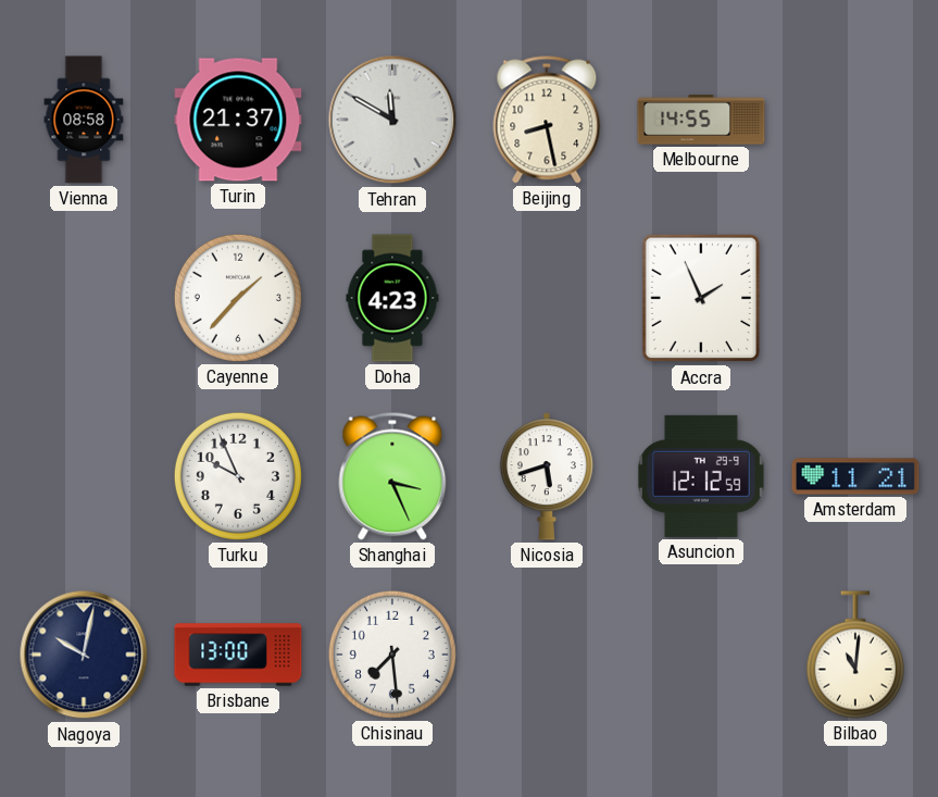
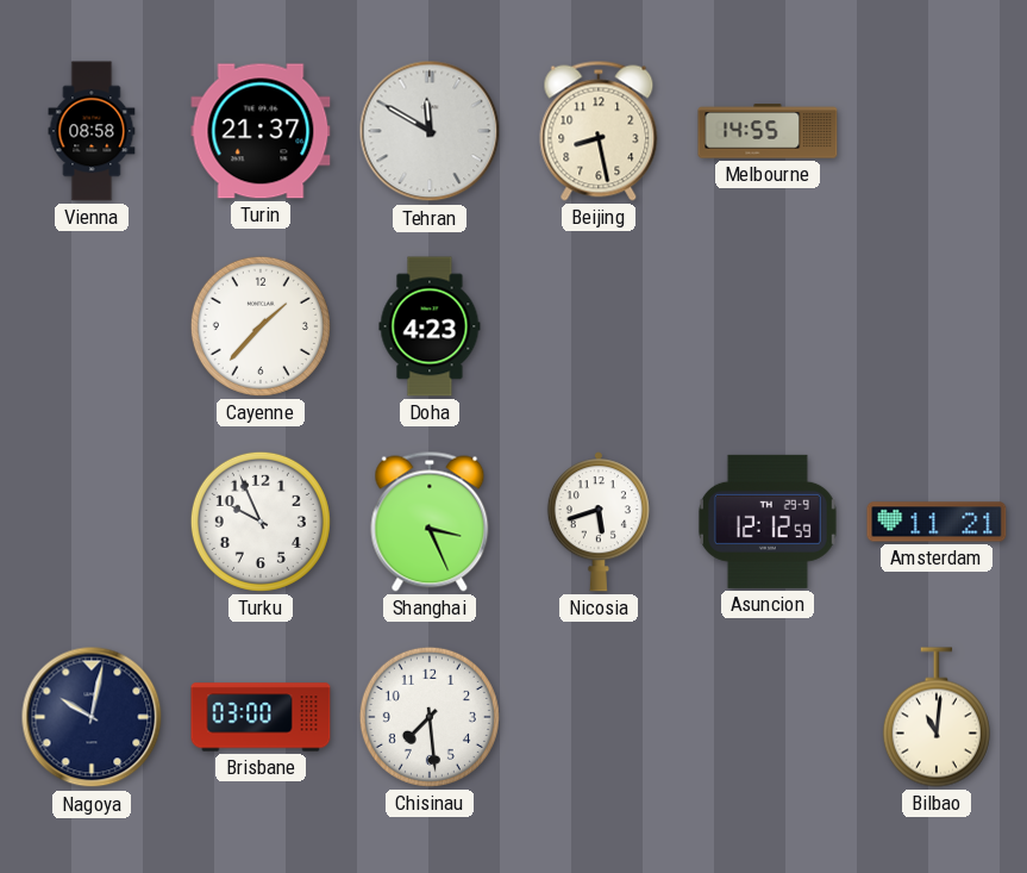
Accra: 1:56 -> none
Brisbane: 13:00 -> 03:00
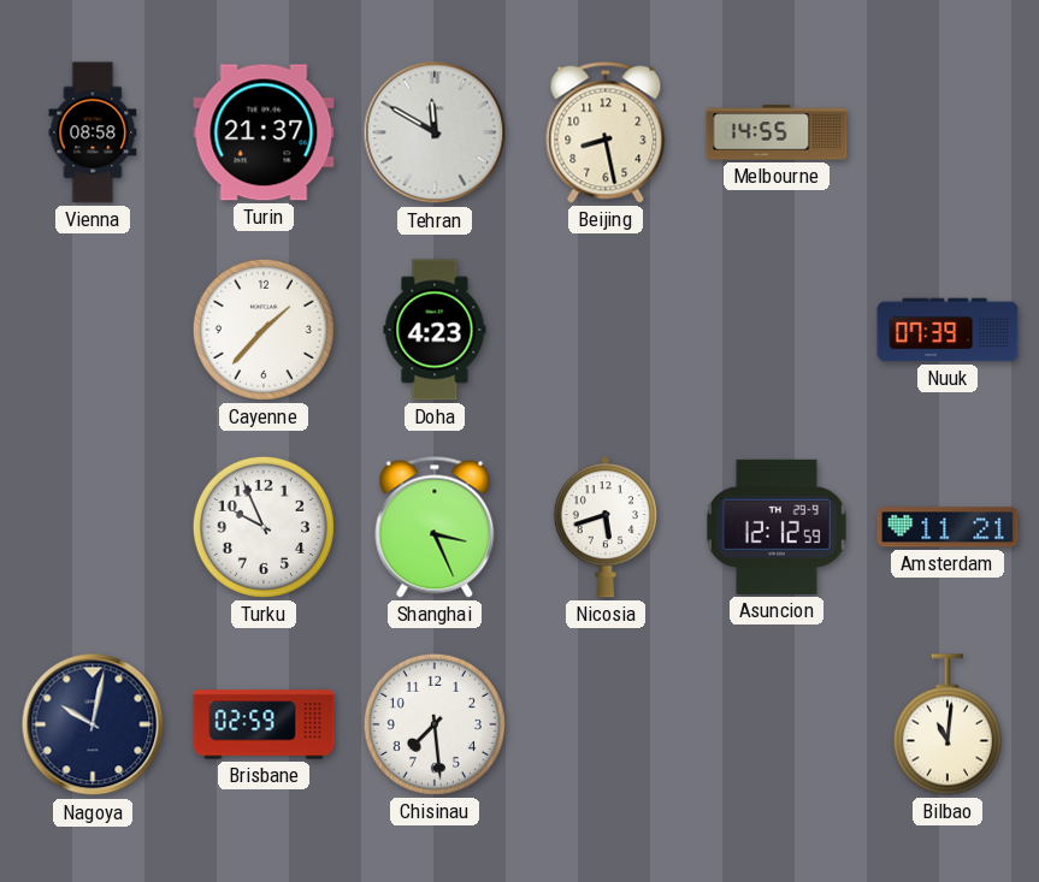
Nuuk: none -> 07:39
Brisbane: 03:00 -> 02:59
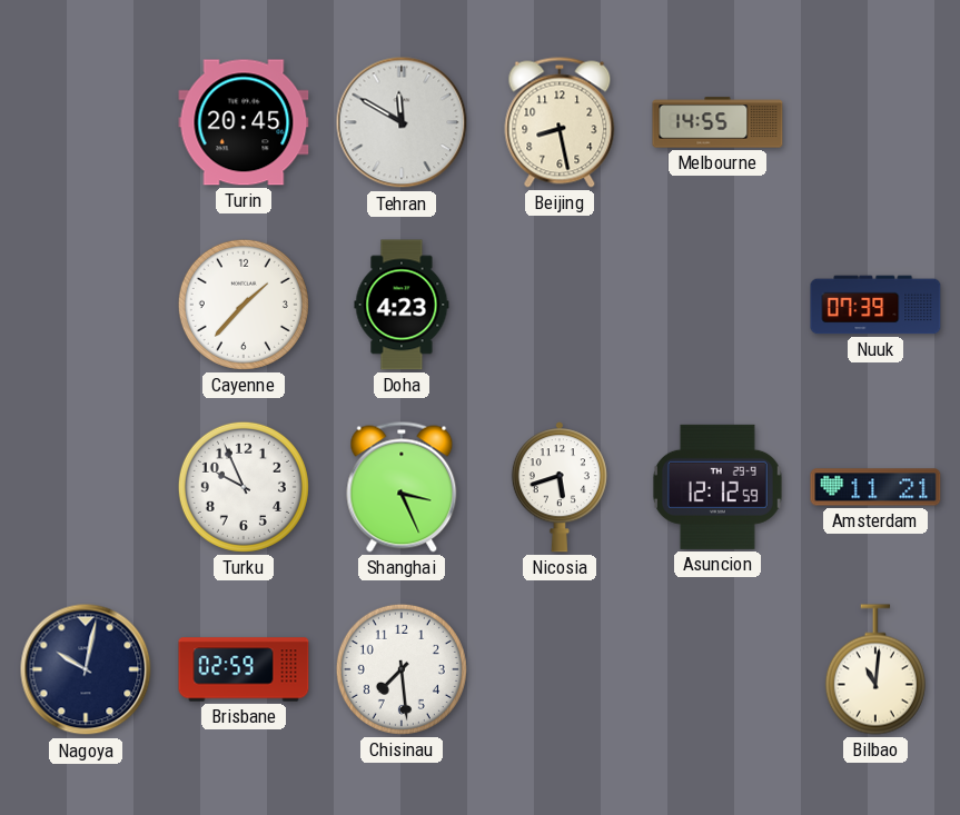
Vienna: 08:58 -> none
Turin: 21:37 -> 20:45
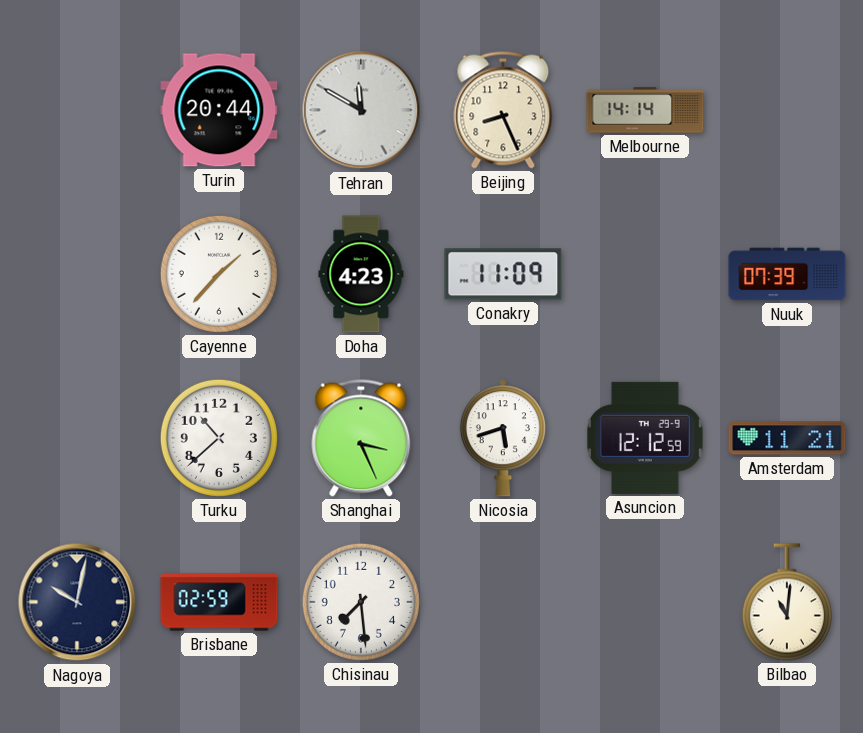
Turin: 20:45 -> 20:44
Beijing: 8:28 -> 8:26
Melbourne: 14:55 -> 14:14
Conakry: none -> 11:09
Turku: 9:56 -> 10:38
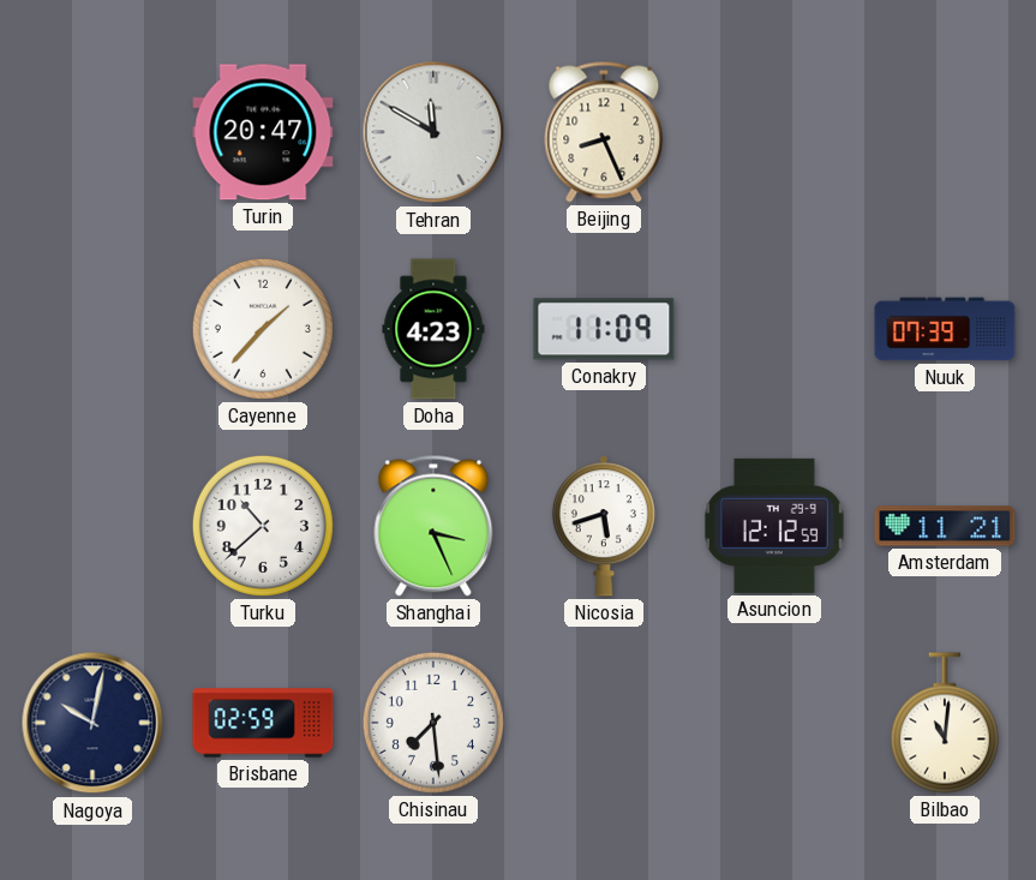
Turin: 20:44 -> 20:47
Melbourne: 14:14 -> none
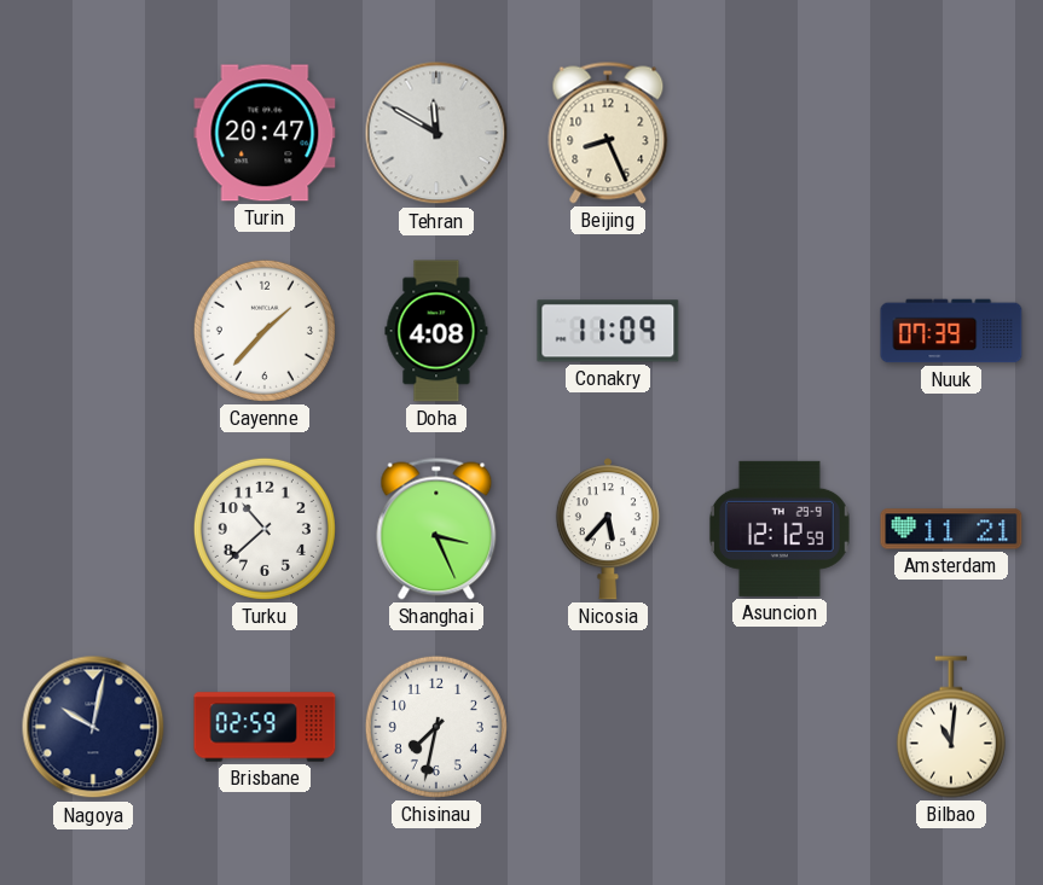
Doha: 4:23 -> 4:08
Nicosia: 5:42 -> 5:37
Chisinau: 7:29 -> 7:32
